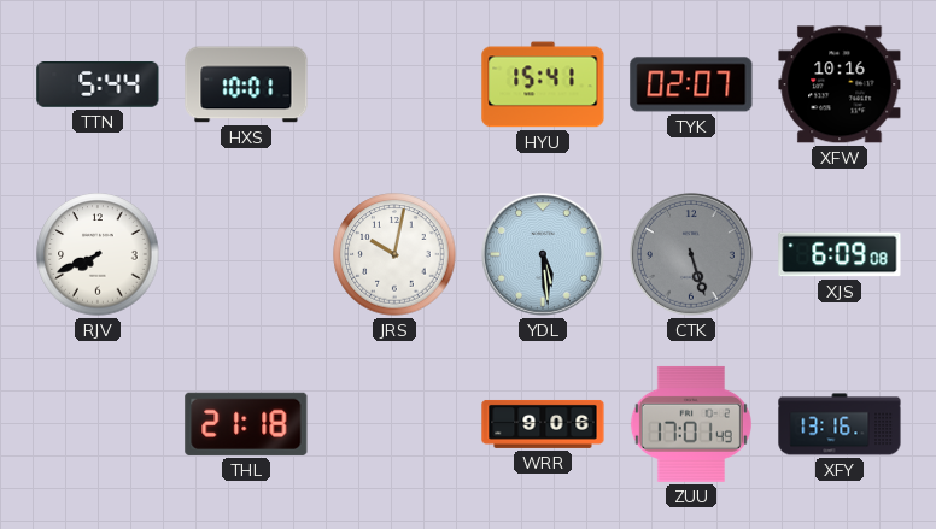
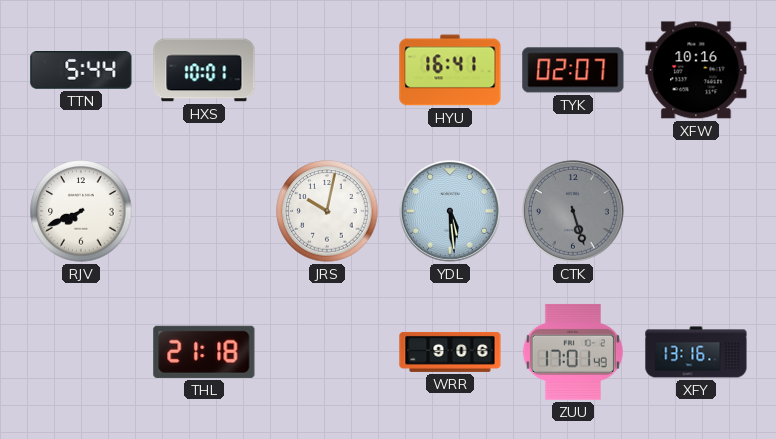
HYU: 15:41 -> 16:41
XJS: 6:09 -> none
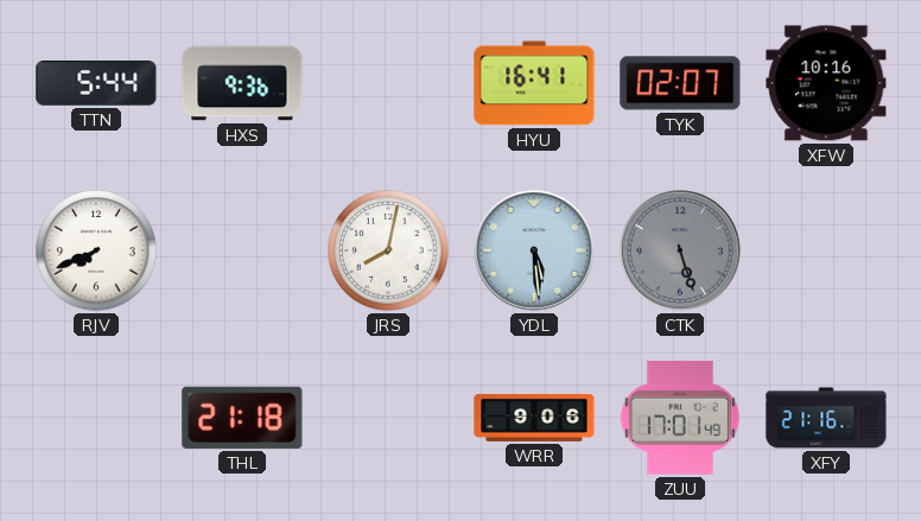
HXS: 10:01 -> 9:36
JRS: 10:02 -> 8:02
XFY: 13:16 -> 21:16
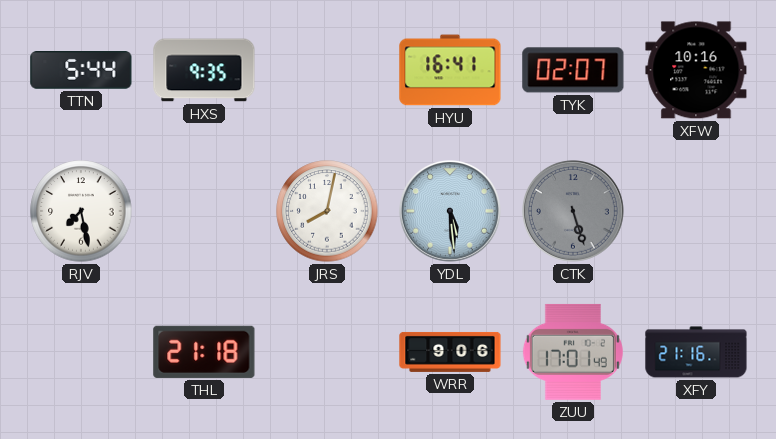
HXS: 9:36 -> 9:35
RJV: 7:41 -> 7:28
